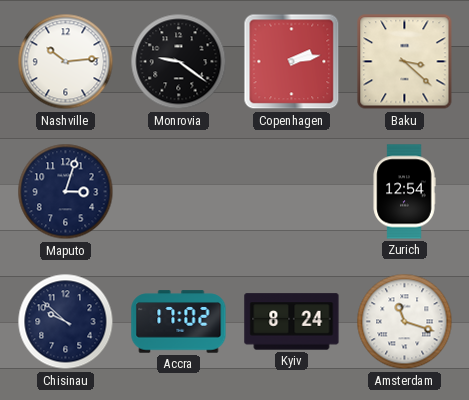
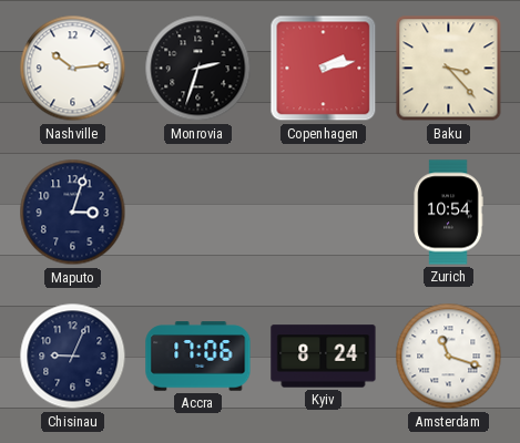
Monrovia: 9:21 -> 2:33
Baku: 3:22 -> 3:23
Zurich: 12:54 -> 10:54
Chisinau: 9:52 -> 9:04
Accra: 17:02 -> 17:06
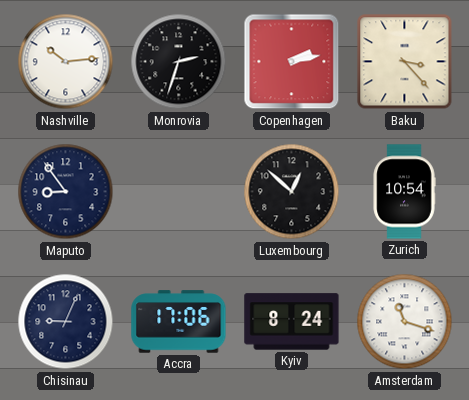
Maputo: 3:03 -> 8:54
Luxembourg: none -> 12:52
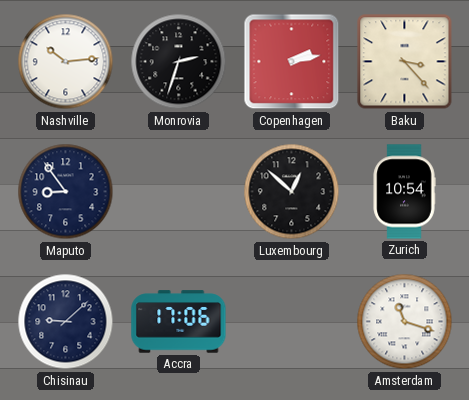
Chisinau: 9:04 -> 9:08
Kyiv: 8:24 -> none
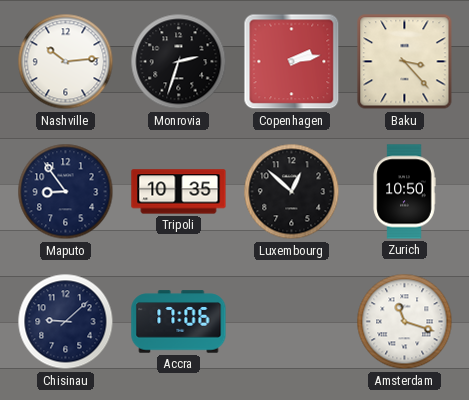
Tripoli: none -> 10:35
Zurich: 10:54 -> 10:50
